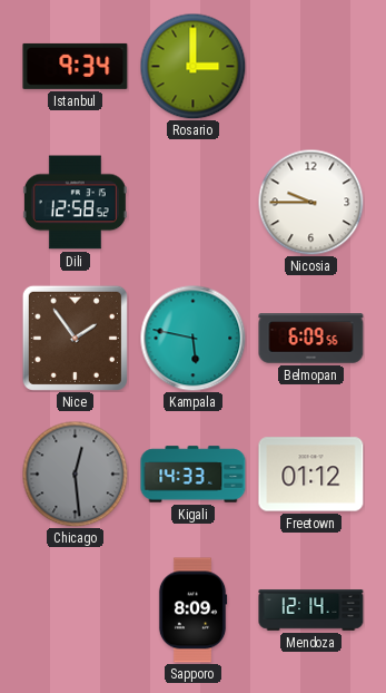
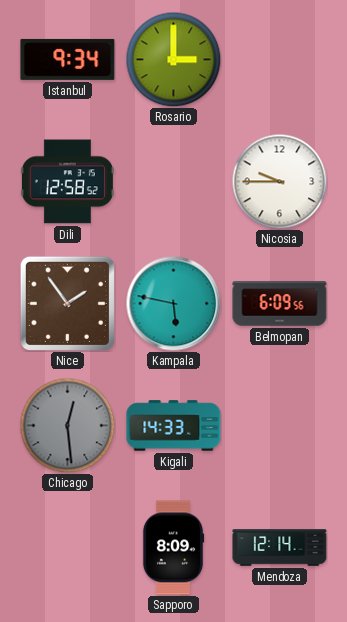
Freetown: 01:12 -> none
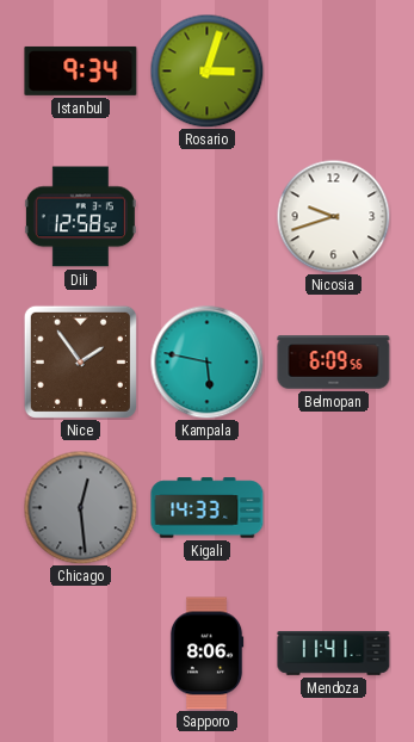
Rosario: 3:00 -> 3:03
Nicosia: 9:45 -> 9:42
Sapporo: 8:09 -> 8:06
Mendoza: 12:14 -> 11:41
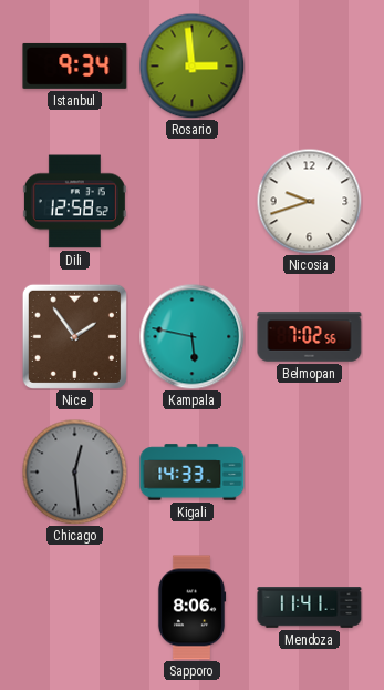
Rosario: 3:03 -> 2:59
Belmopan: 6:09 -> 7:02
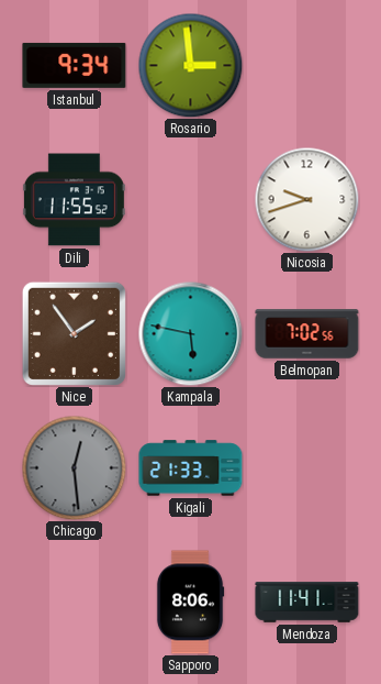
Dili: 12:58 -> 11:55
Kigali: 14:33 -> 21:33
